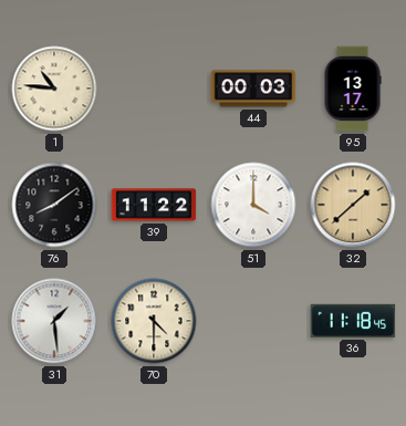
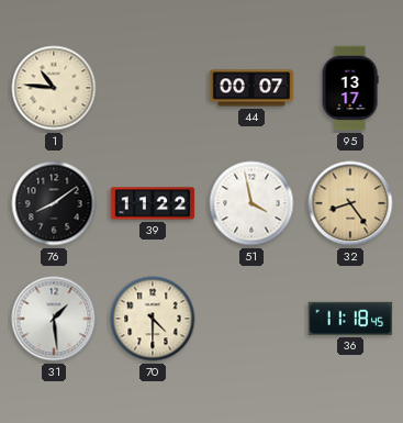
44: 00:03 -> 00:07
51: 4:00 -> 3:58
32: 1:38 -> 8:24
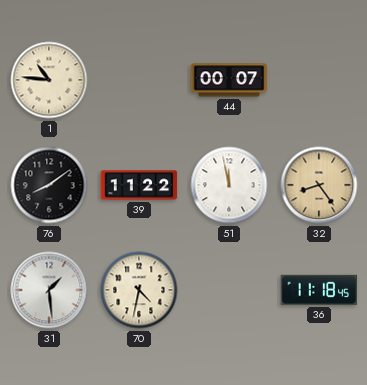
95: 13:17 -> none
51: 3:58 -> 11:58
70: 4:30 -> 4:32
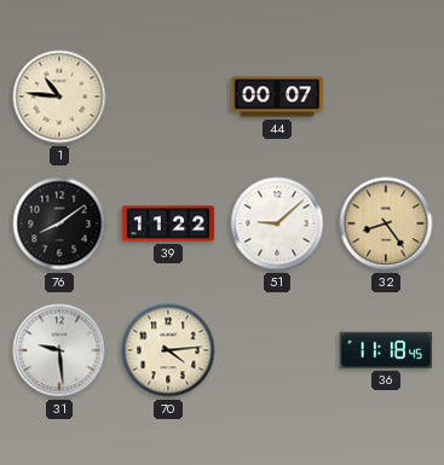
51: 11:58 -> 9:08
31: 1:29 -> 9:29
70: 4:32 -> 4:14
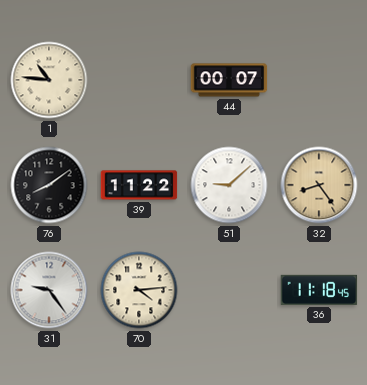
31: 9:29 -> 9:24
